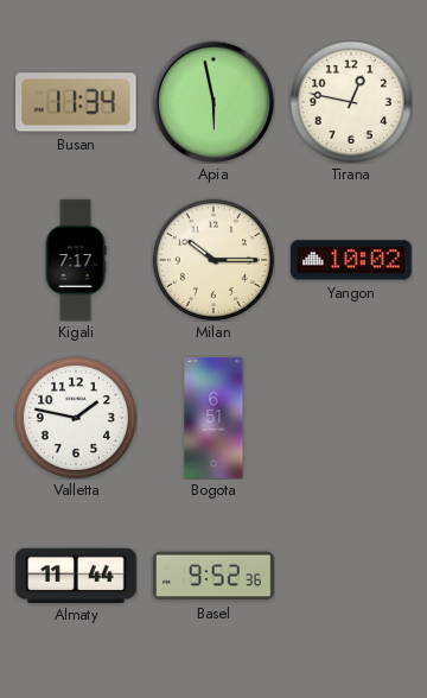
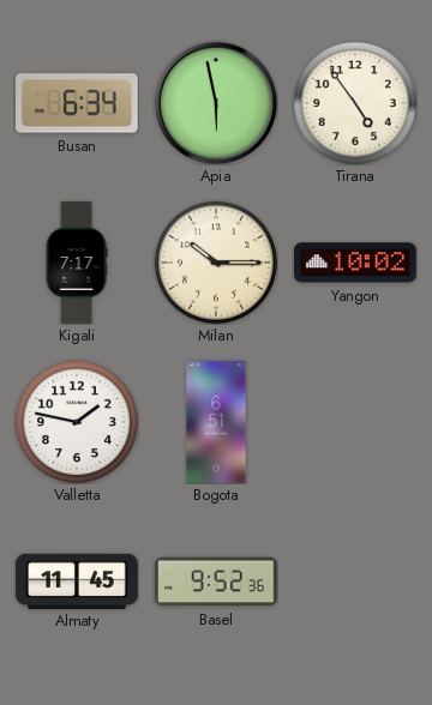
Busan: 11:34 -> 6:34
Tirana: 12:47 -> 4:54
Almaty: 11:44 -> 11:45
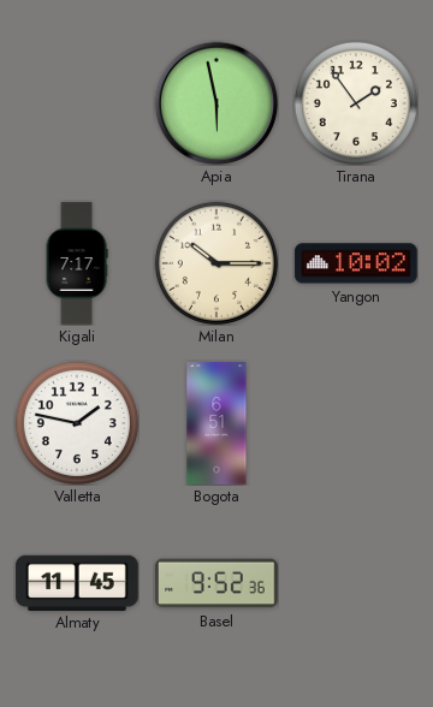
Busan: 6:34 -> none
Tirana: 4:54 -> 1:54
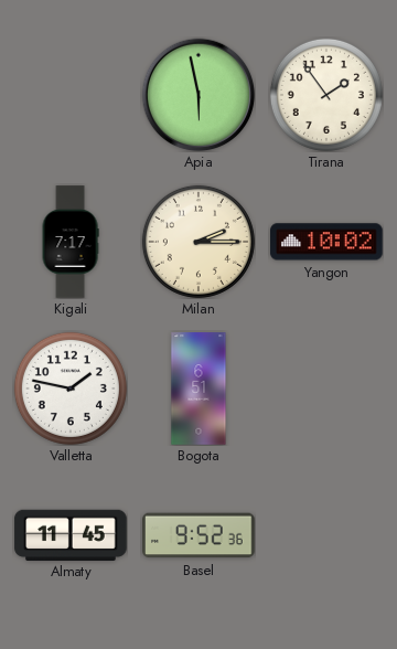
Milan: 10:15 -> 2:15
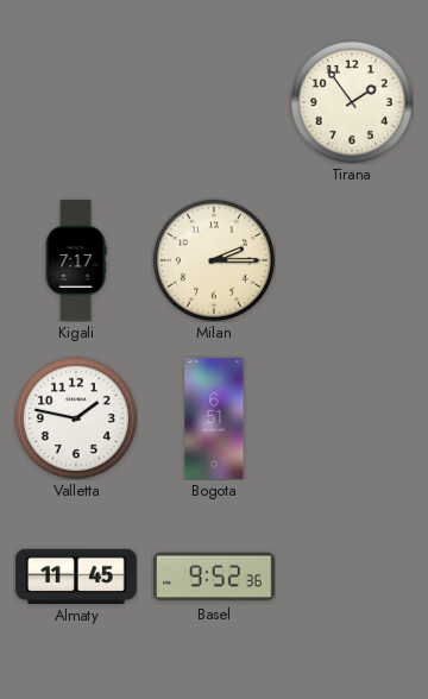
Apia: 5:58 -> none
Yangon: 10:02 -> none
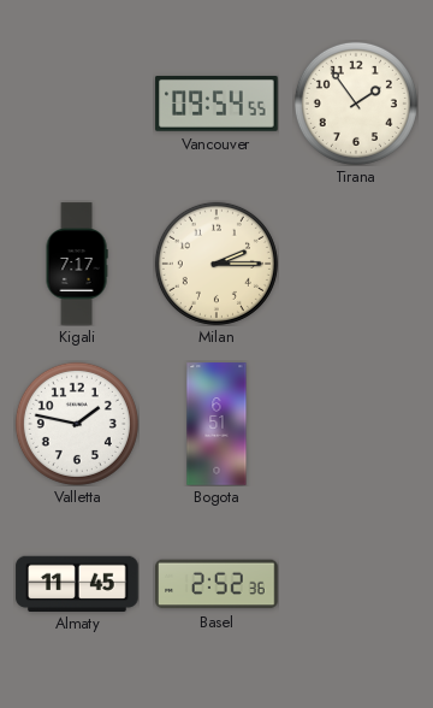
Vancouver: none -> 09:54
Basel: 9:52 -> 2:52
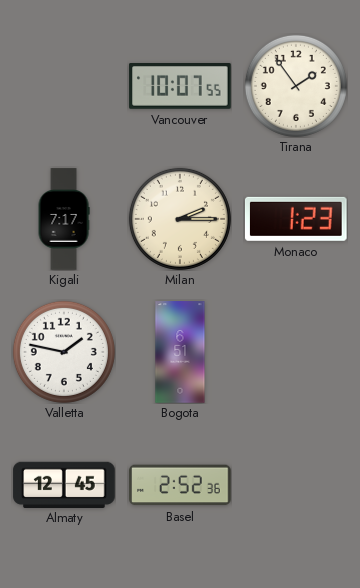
Vancouver: 09:54 -> 10:07
Monaco: none -> 1:23
Almaty: 11:45 -> 12:45
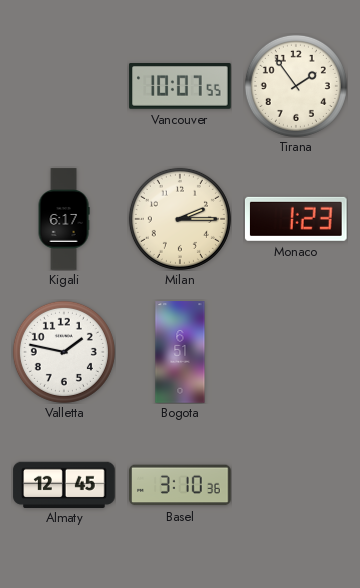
Kigali: 7:17 -> 6:17
Basel: 2:52 -> 3:10
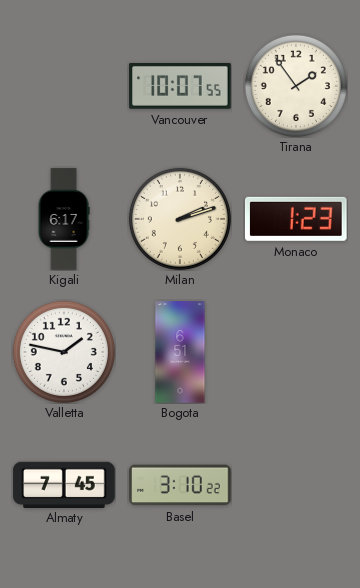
Milan: 2:15 -> 2:12
Almaty: 12:45 -> 7:45
Basel: 3:10:36 -> 3:10:22
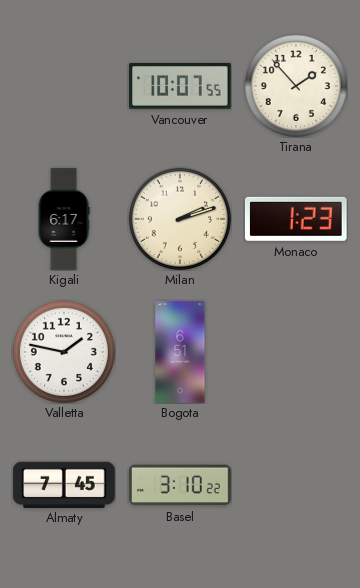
Tirana: 1:54 -> 1:53
